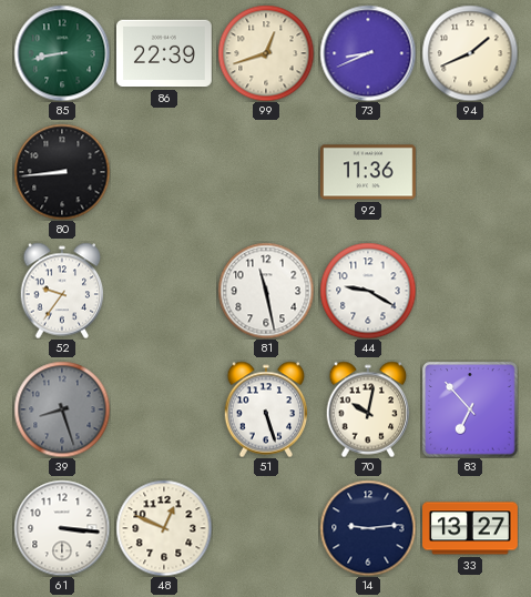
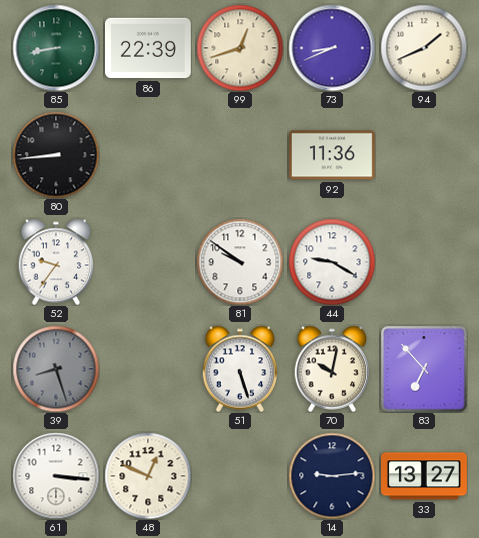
81: 11:28 -> 9:51
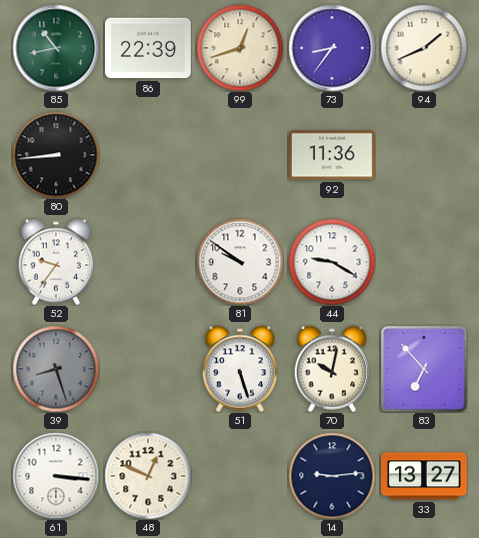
85: 8:43 -> 10:43
73: 8:41 -> 8:36
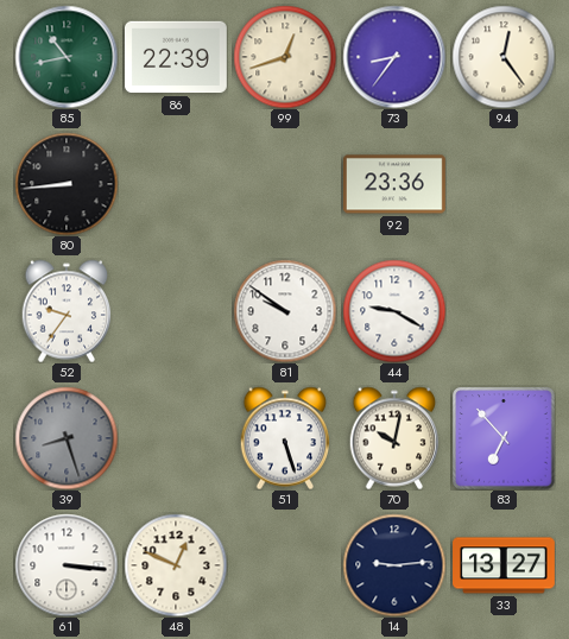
94: 1:41 -> 12:24
92: 11:36 -> 23:36
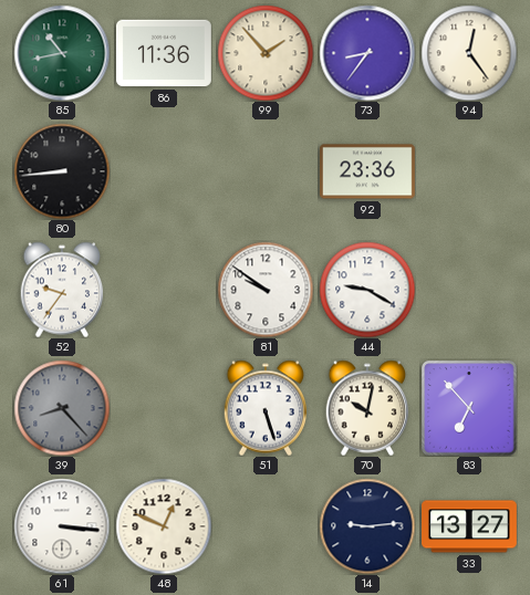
86: 22:39 -> 11:36
99: 12:42 -> 1:53
39: 8:27 -> 8:23
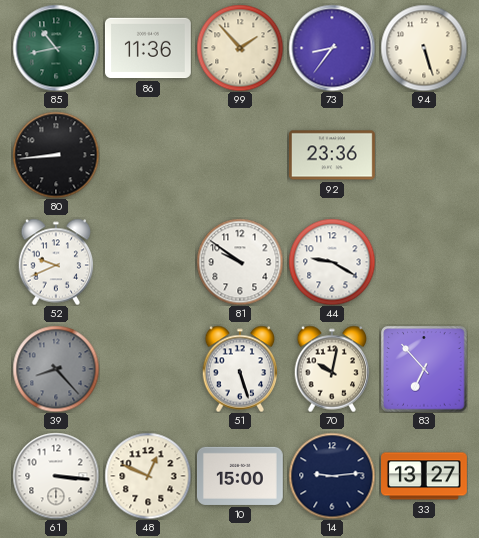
94: 12:24 -> 5:27
52: 9:36 -> 9:41
10: none -> 15:00
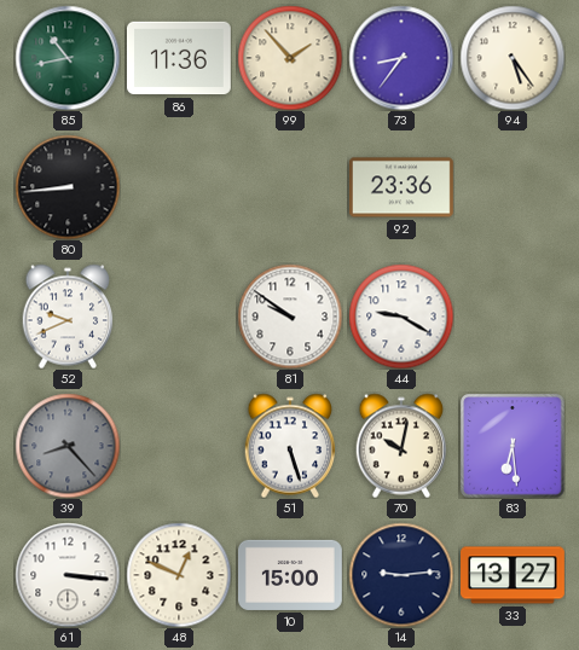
94: 5:27 -> 5:24
83: 6:53 -> 6:29
